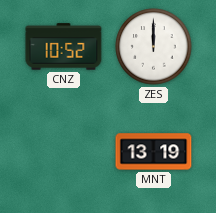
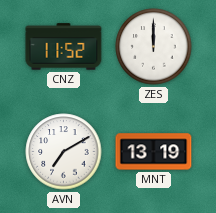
CNZ: 10:52 -> 11:52
AVN: none -> 7:10
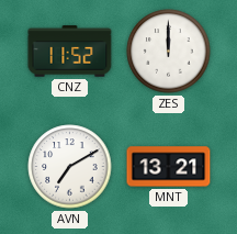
MNT: 13:19 -> 13:21
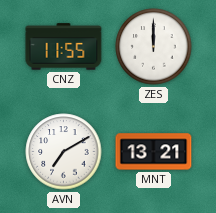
CNZ: 11:52 -> 11:55
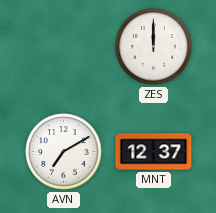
CNZ: 11:55 -> none
MNT: 13:21 -> 12:37
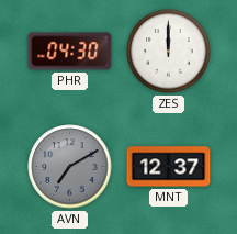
PHR: none -> 04:30
AVN dial: white -> grey
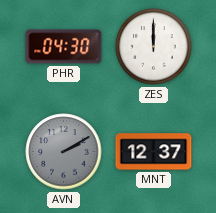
AVN: 7:10 -> 2:10
